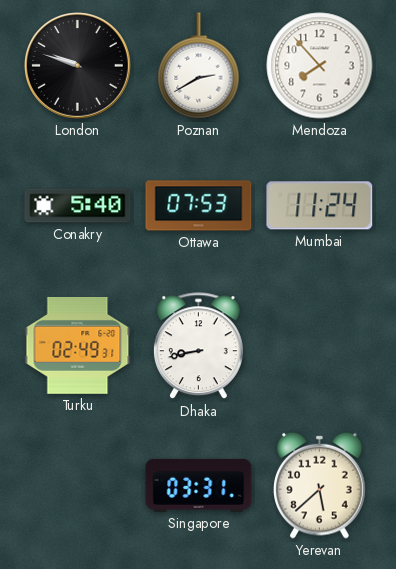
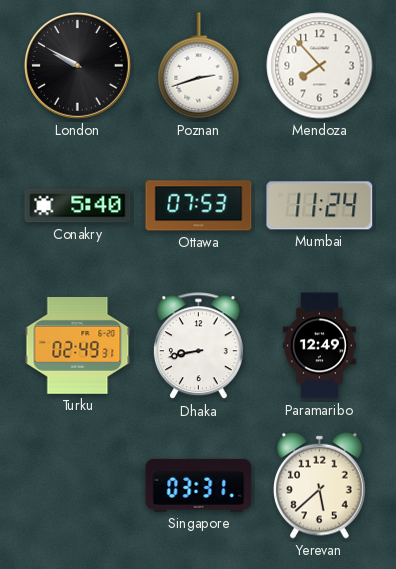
London: 9:48 -> 9:50
Poznan: 2:40 -> 2:42
Paramaribo: none -> 12:49
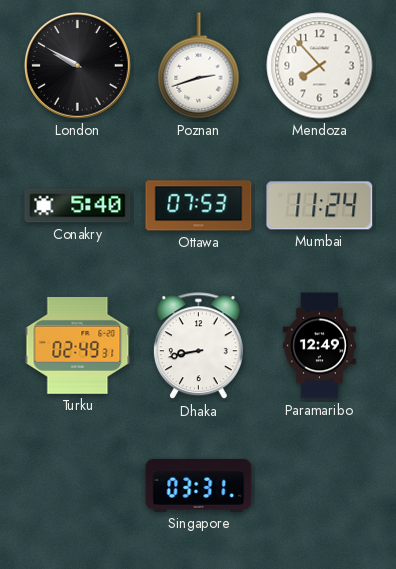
Yerevan: 5:38 -> none
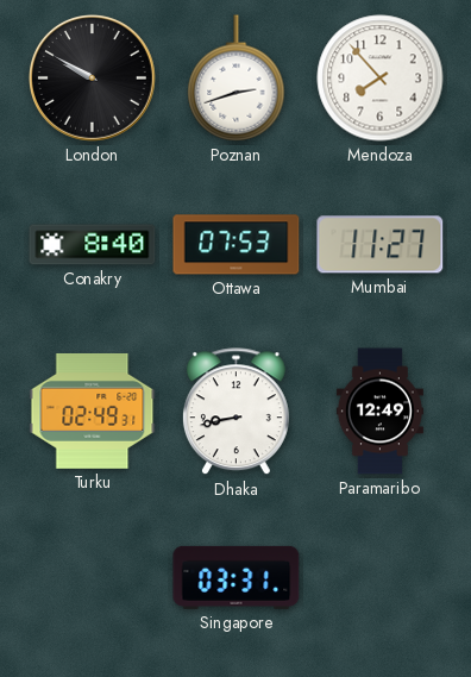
Conakry: 5:40 -> 8:40
Mumbai: 11:24 -> 11:27
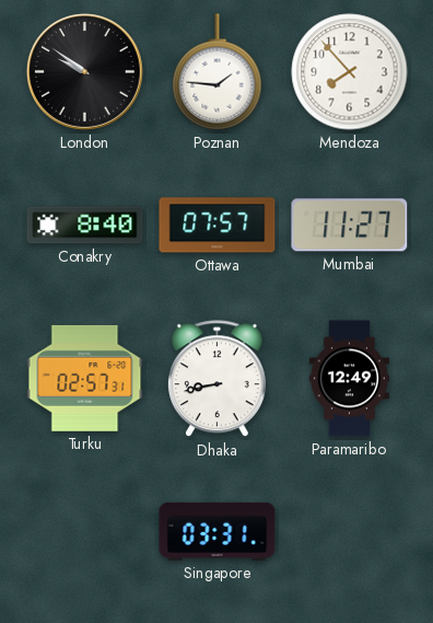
London: 9:50 -> 9:51
Poznan: 2:42 -> 1:46
Ottawa: 07:53 -> 07:57
Turku: 02:49 -> 02:57
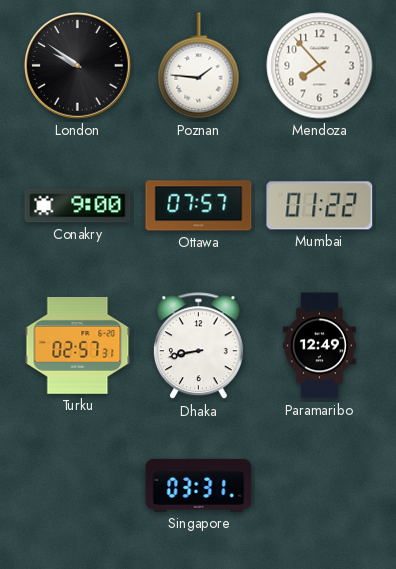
Conakry: 8:40 -> 9:00
Mumbai: 11:27 -> 01:22
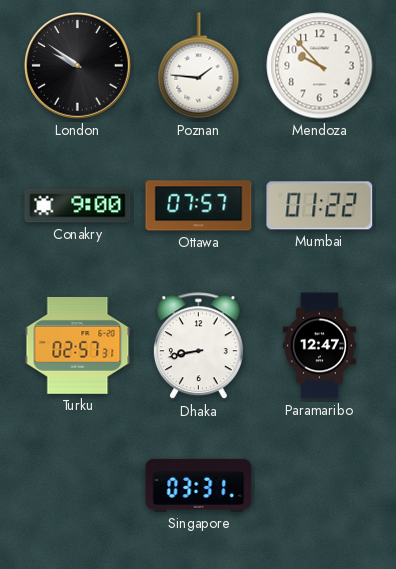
Mendoza: 7:53 -> 9:53
Paramaribo: 12:49 -> 12:47
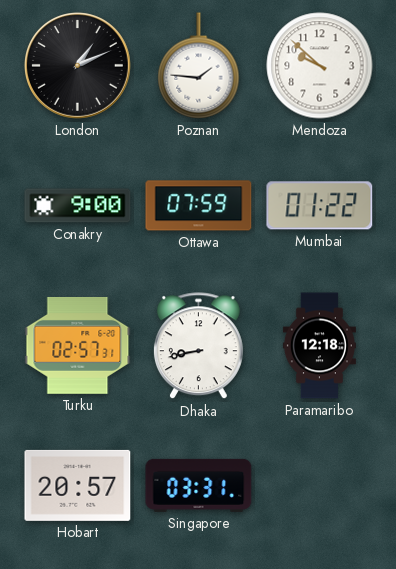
London: 9:51 -> 1:11
Mendoza: 9:53 -> 9:52
Ottawa: 07:57 -> 07:59
Paramaribo: 12:47 -> 12:18
Hobart: none -> 20:57
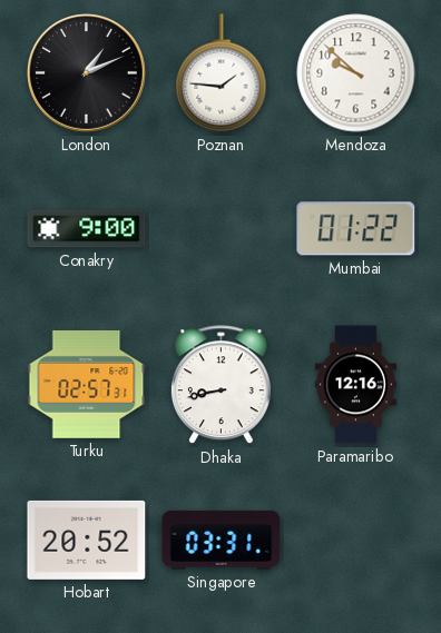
Ottawa: 07:59 -> none
Paramaribo: 12:18 -> 12:16
Hobart: 20:57 -> 20:52
